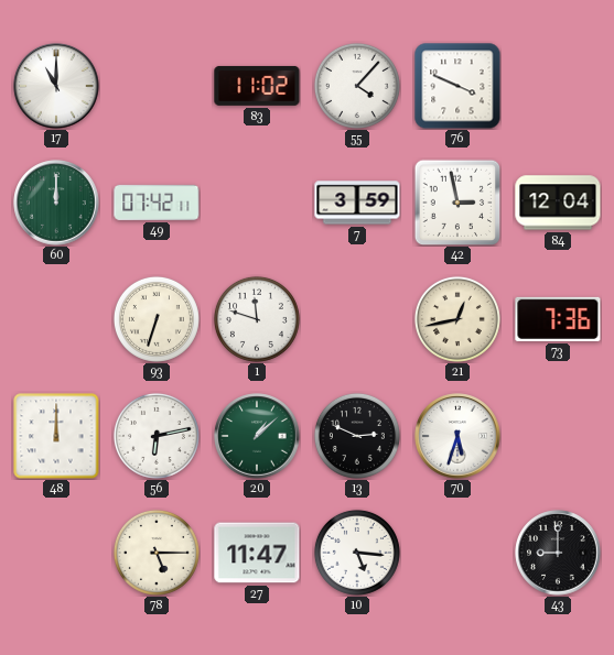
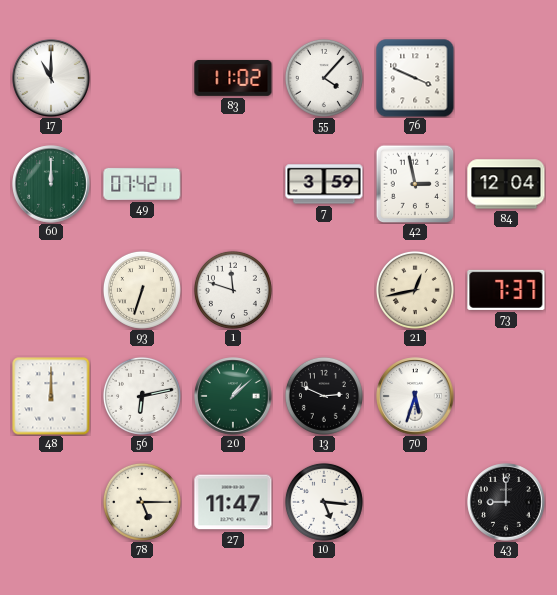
73: 7:36 -> 7:37
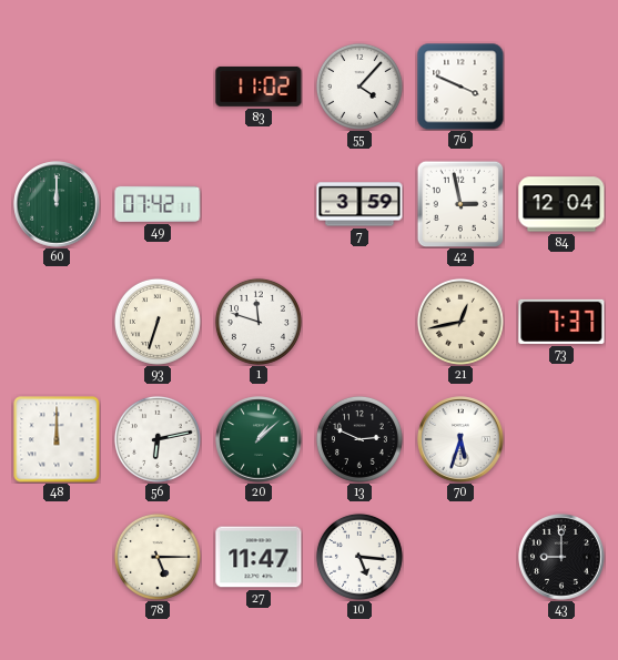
17: 11:00 -> none
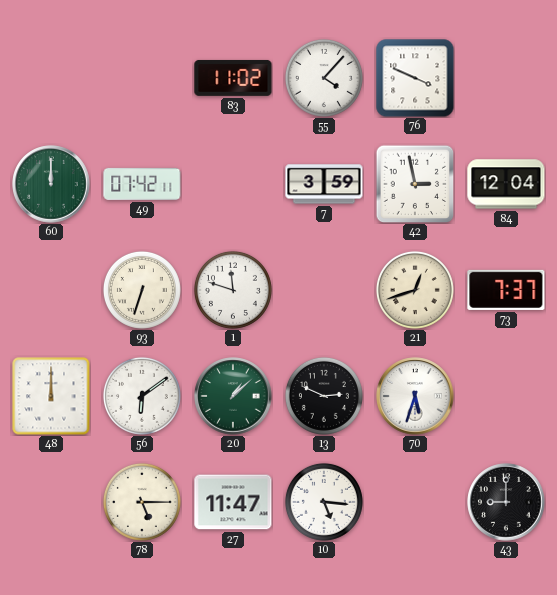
21: 12:43 -> 12:42
56: 6:13 -> 6:09
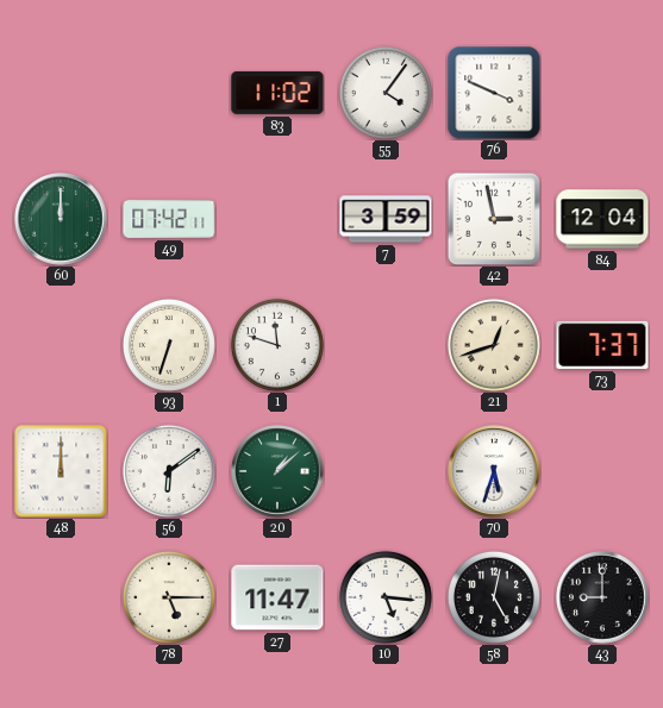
55: 4:07 -> 4:06
13: 2:49 -> none
58: none -> 5:02
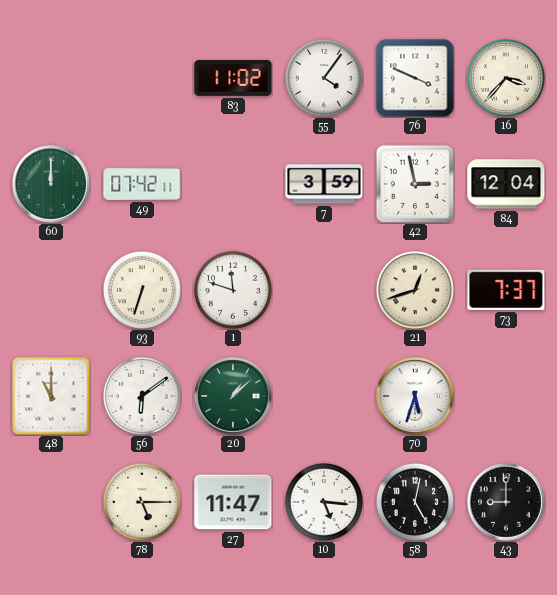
16: none -> 3:37
48: 12:00 -> 11:00
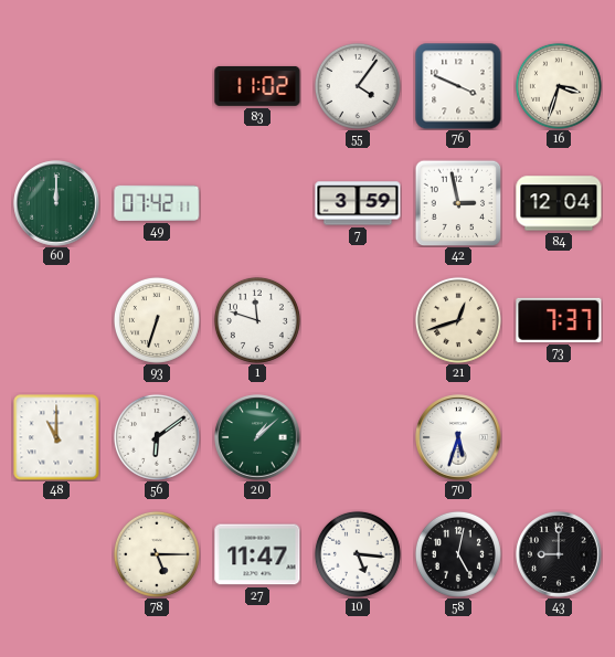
16: 3:37 -> 3:33
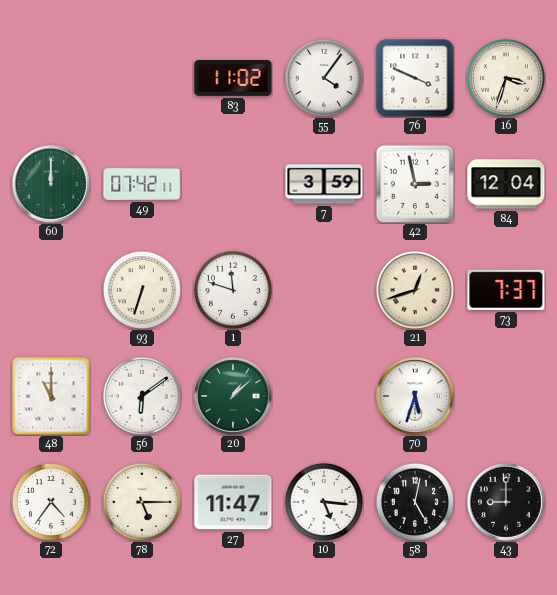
72: none -> 4:36
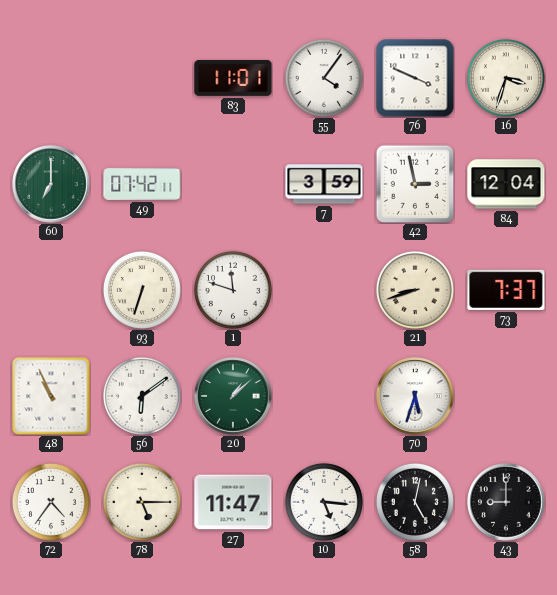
83: 11:02 -> 11:01
60: 12:00 -> 7:00
21: 12:42 -> 8:42
48: 11:00 -> 10:56
